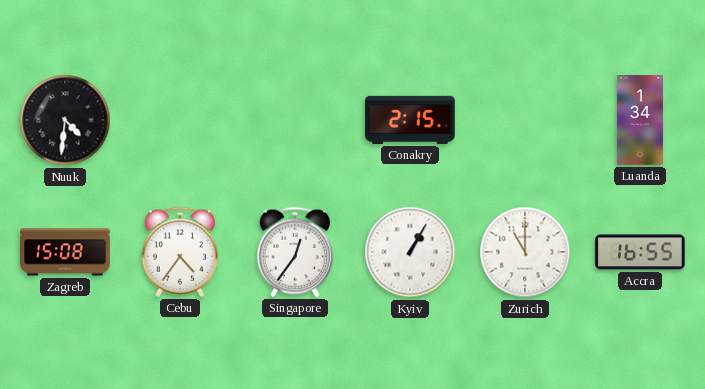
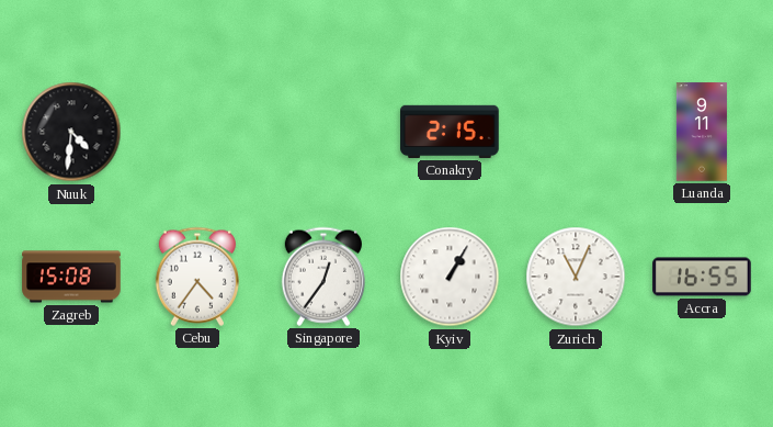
Luanda: 1:34 -> 9:11
Zurich: 11:00 -> 11:04
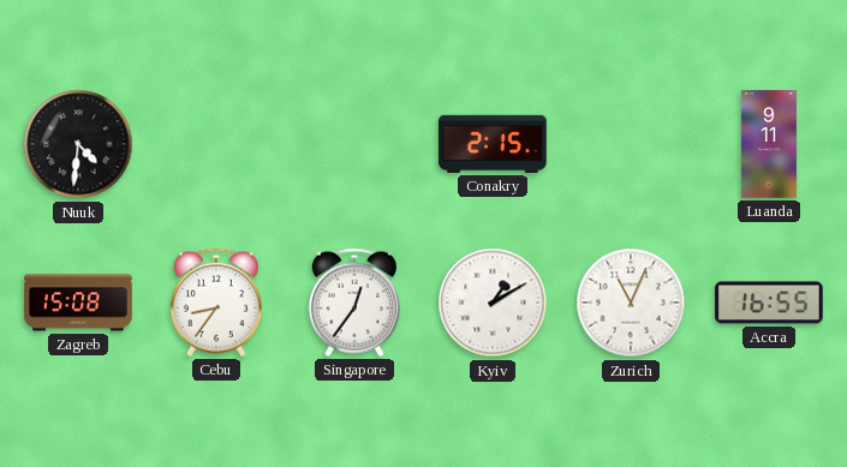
Cebu: 4:36 -> 8:36
Kyiv: 1:05 -> 1:10
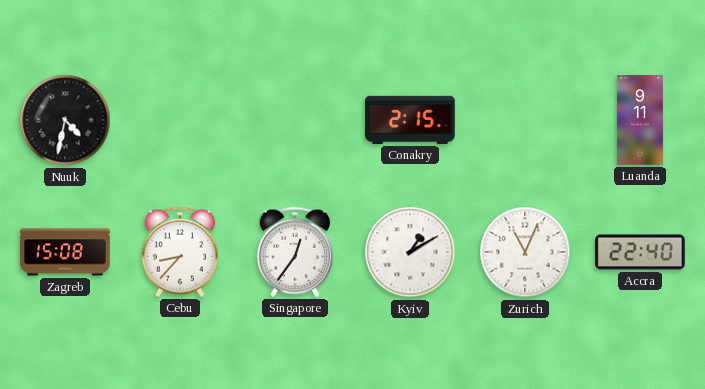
Nuuk: 4:31 -> 4:32
Cebu: 8:36 -> 8:37
Accra: 16:55 -> 22:40
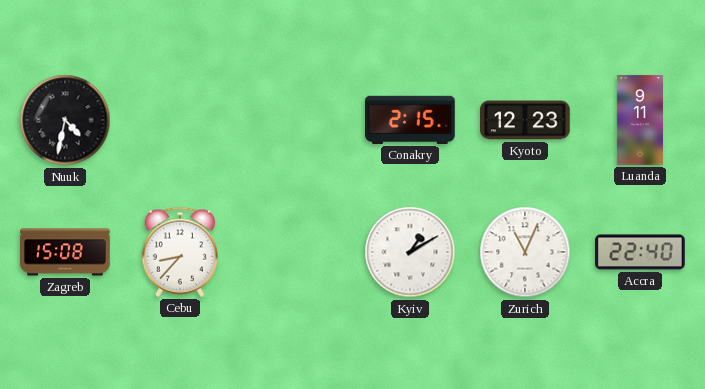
Kyoto: none -> 12:23
Singapore: 12:36 -> none
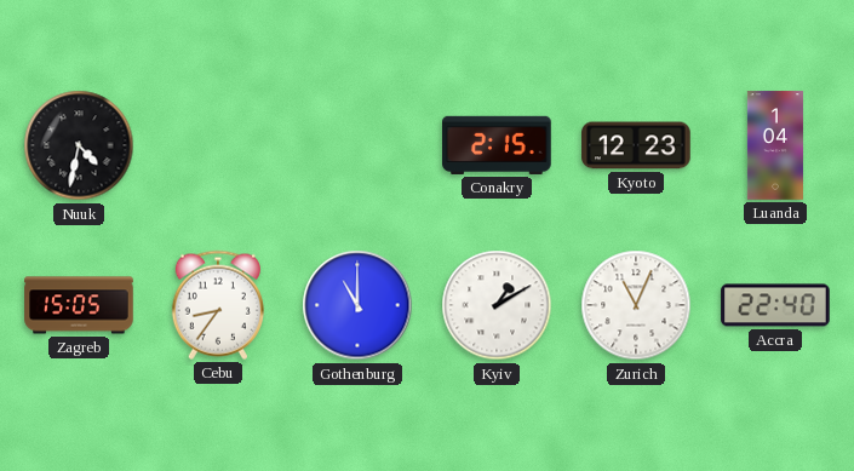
Luanda: 9:11 -> 1:04
Zagreb: 15:08 -> 15:05
Cebu: 8:37 -> 8:36
Gothenburg: none -> 11:00
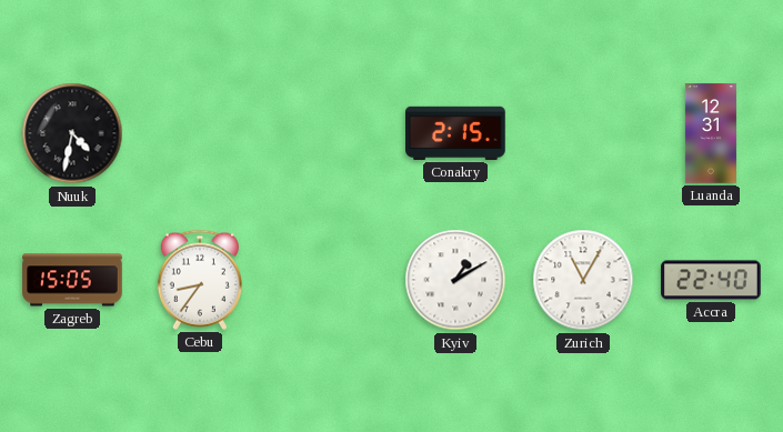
Kyoto: 12:23 -> none
Luanda: 1:04 -> 12:31
Gothenburg: 11:00 -> none
Zurich: 11:04 -> 11:05
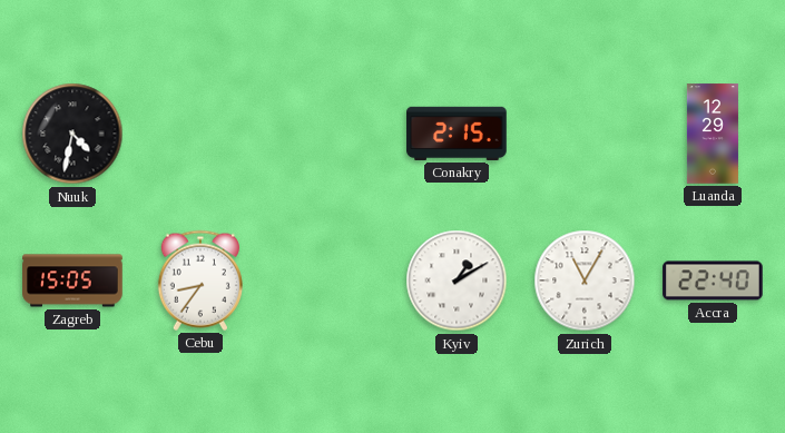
Luanda: 12:31 -> 12:29
